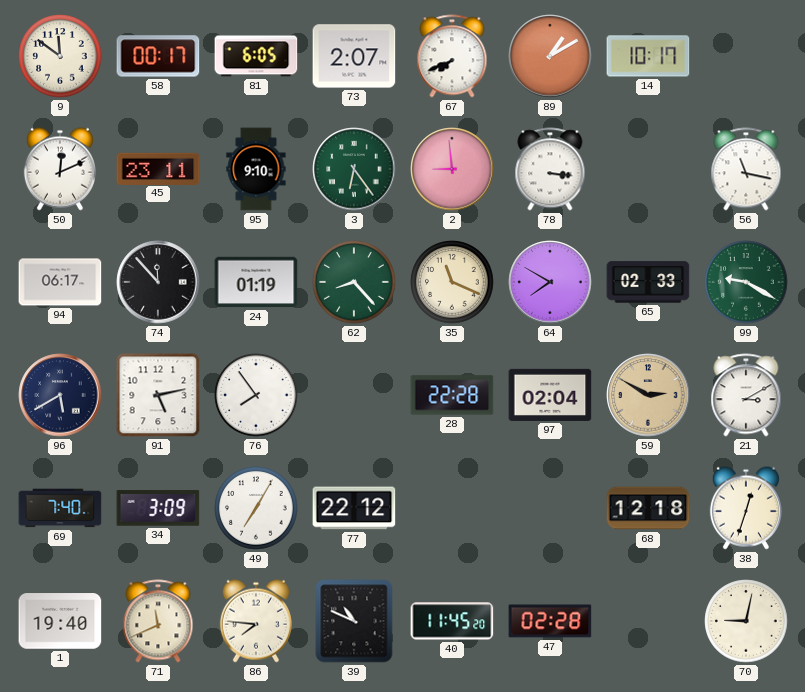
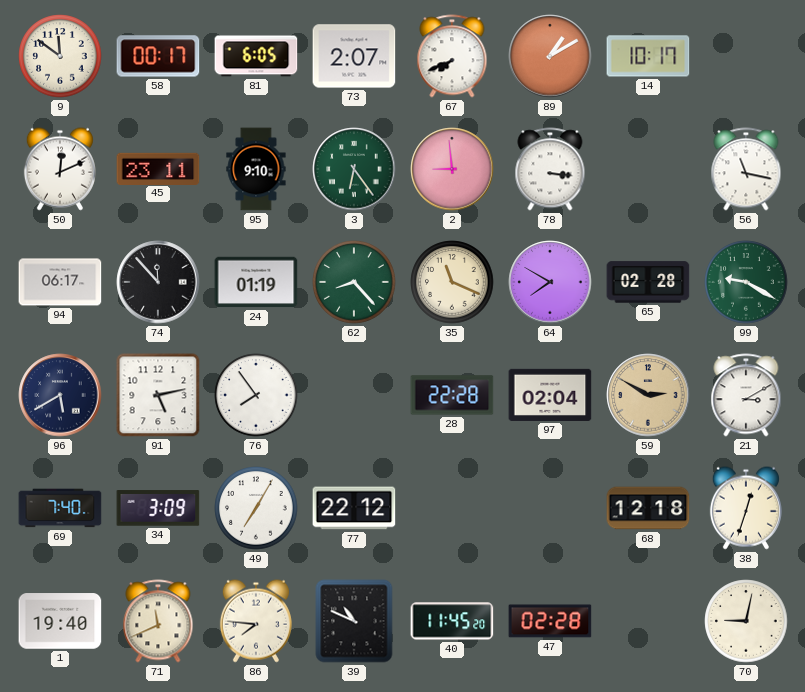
65: 02:33 -> 02:28
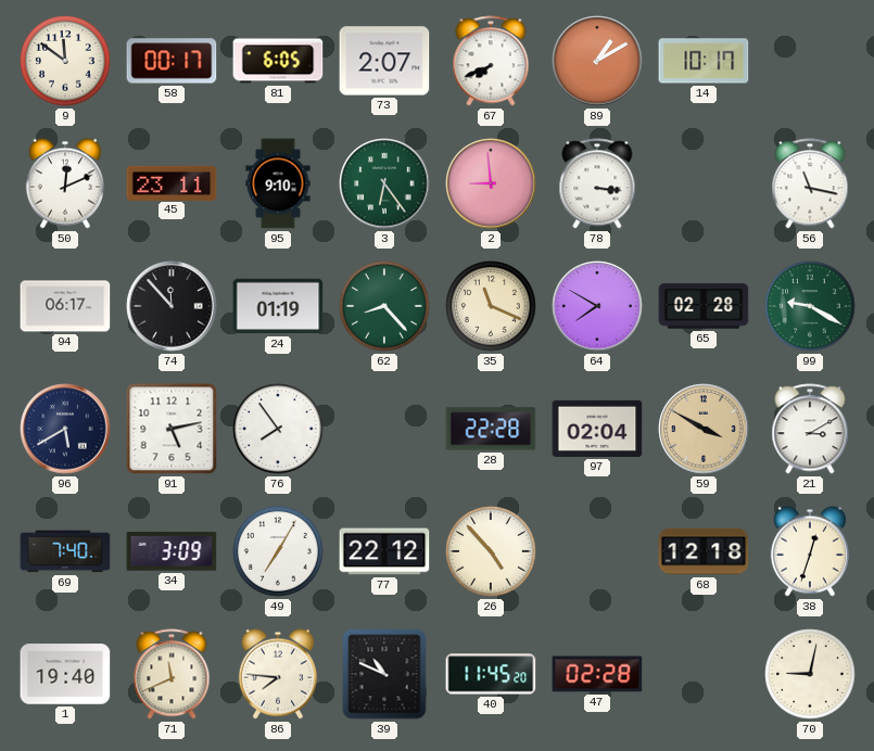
59: 2:50 -> 3:50
26: none -> 4:53
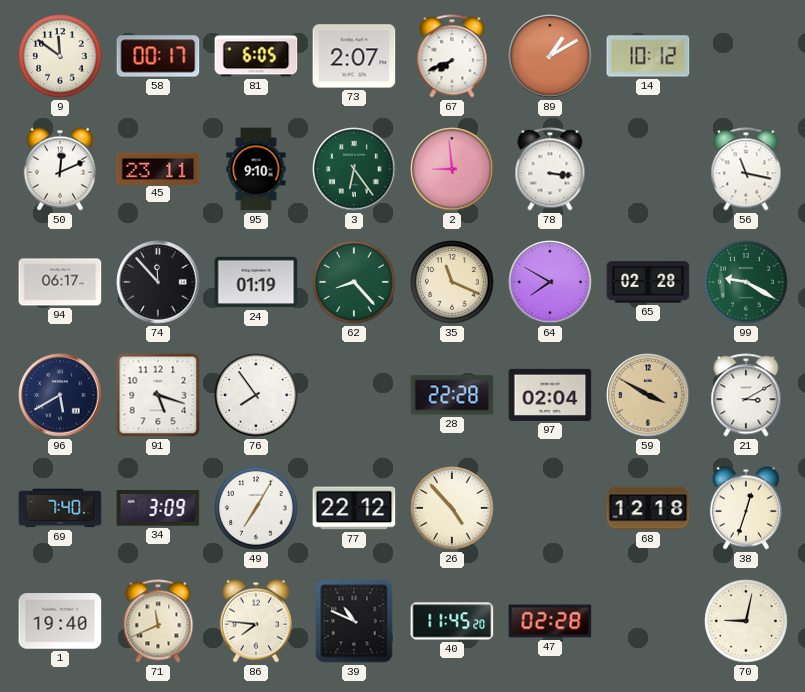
14: 10:17 -> 10:12
91: 5:13 -> 5:18
